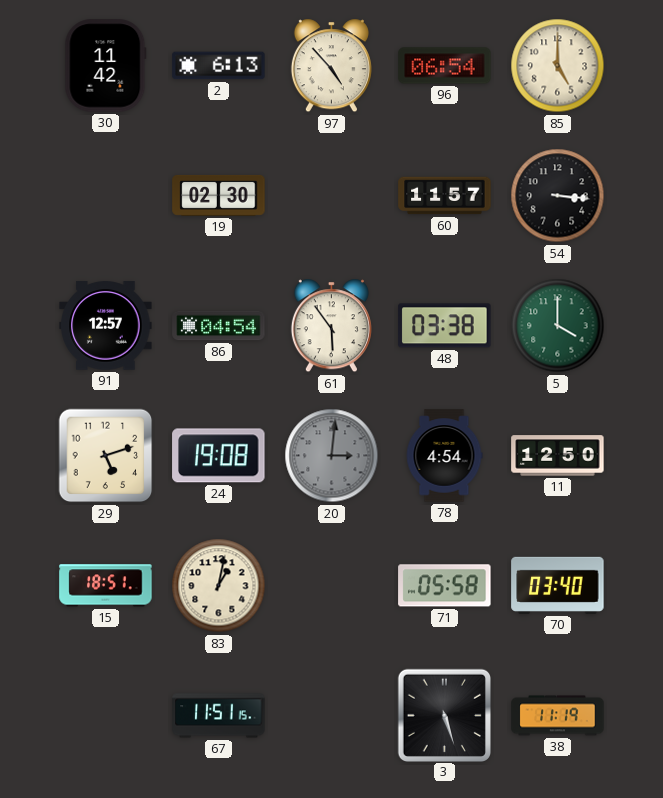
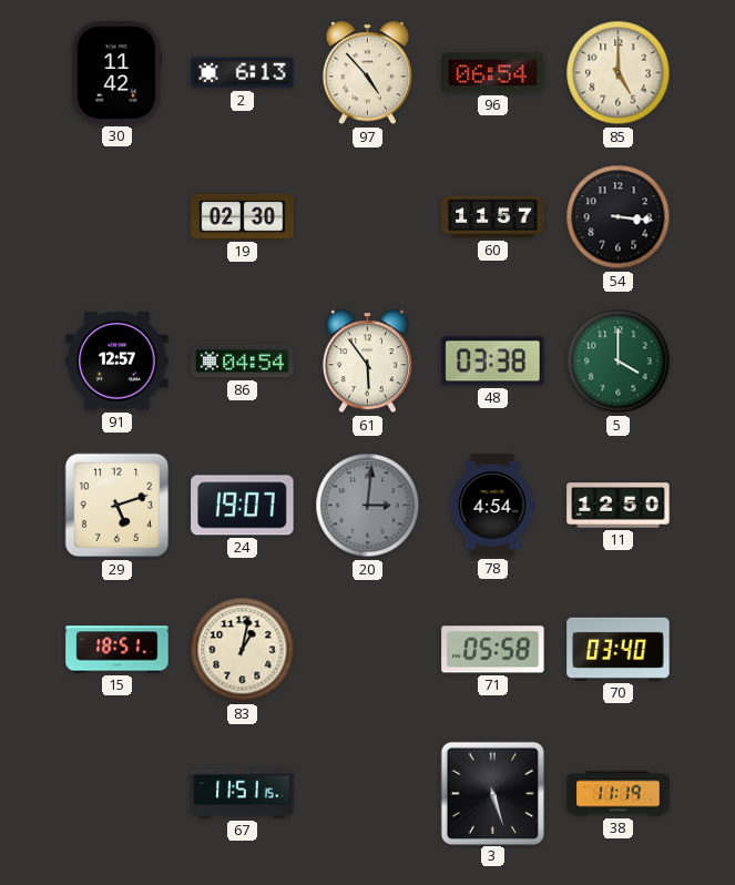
24: 19:08 -> 19:07
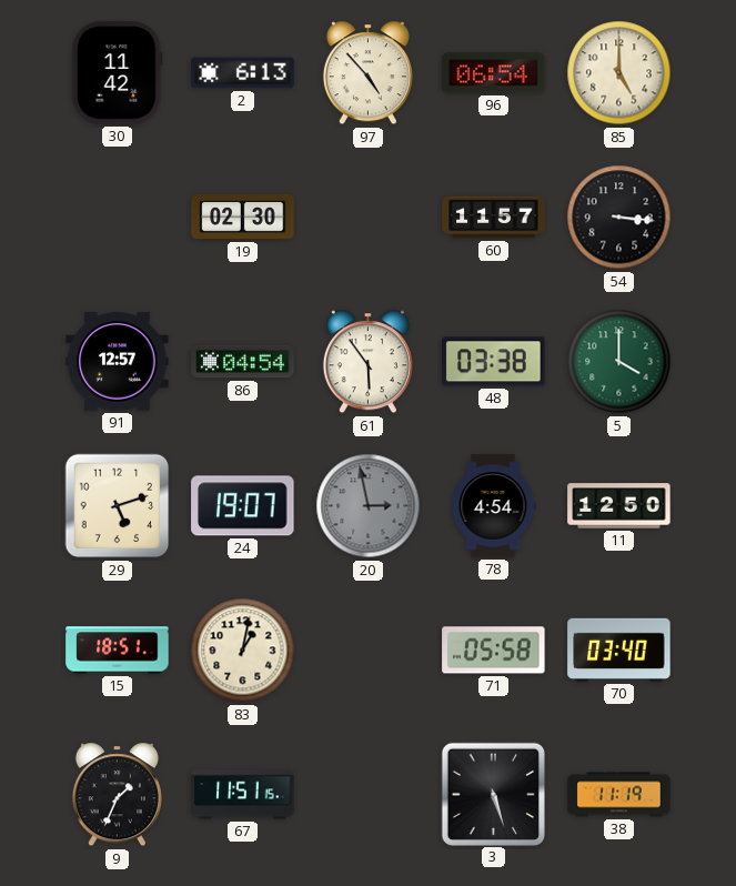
20: 3:01 -> 2:58
9: none -> 1:34
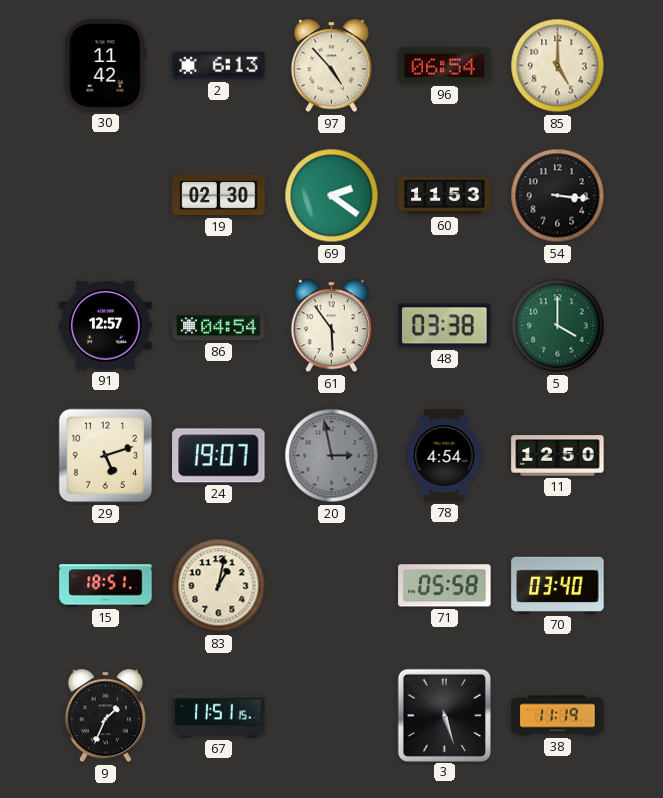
69: none -> 2:21
60: 11:57 -> 11:53
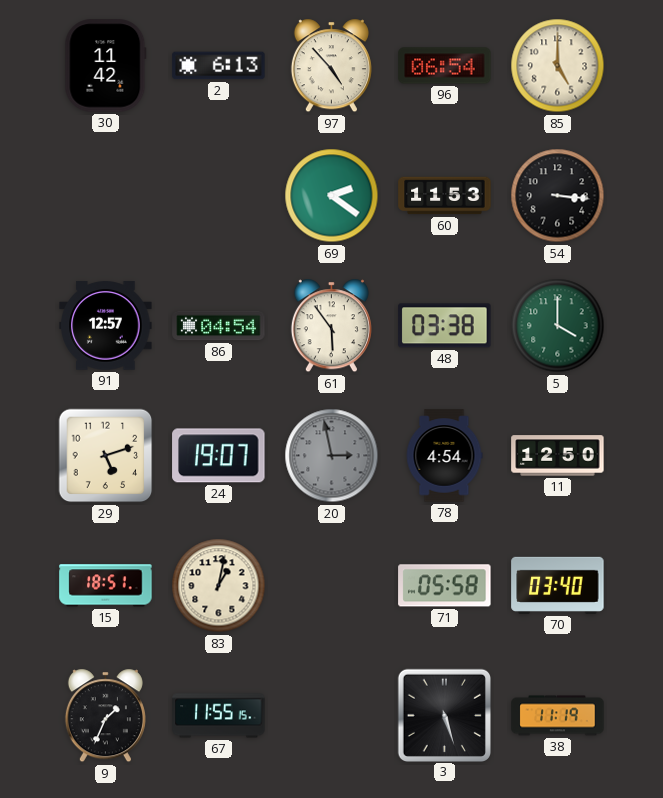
19: 02:30 -> none
67: 11:51 -> 11:55
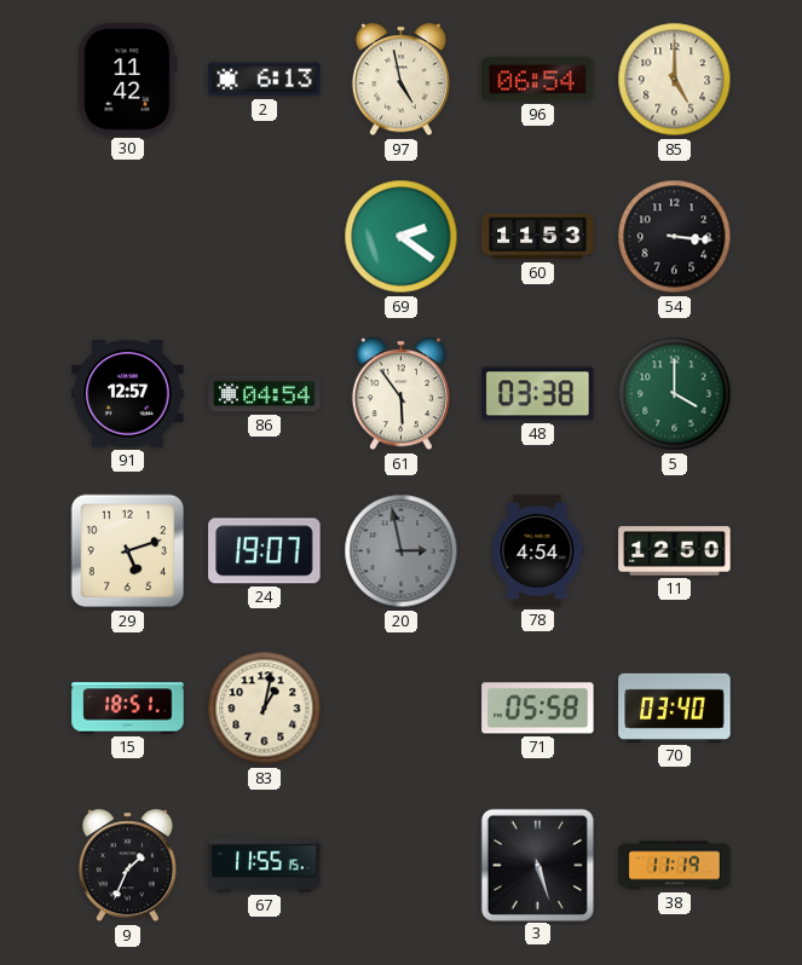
97: 4:53 -> 4:58
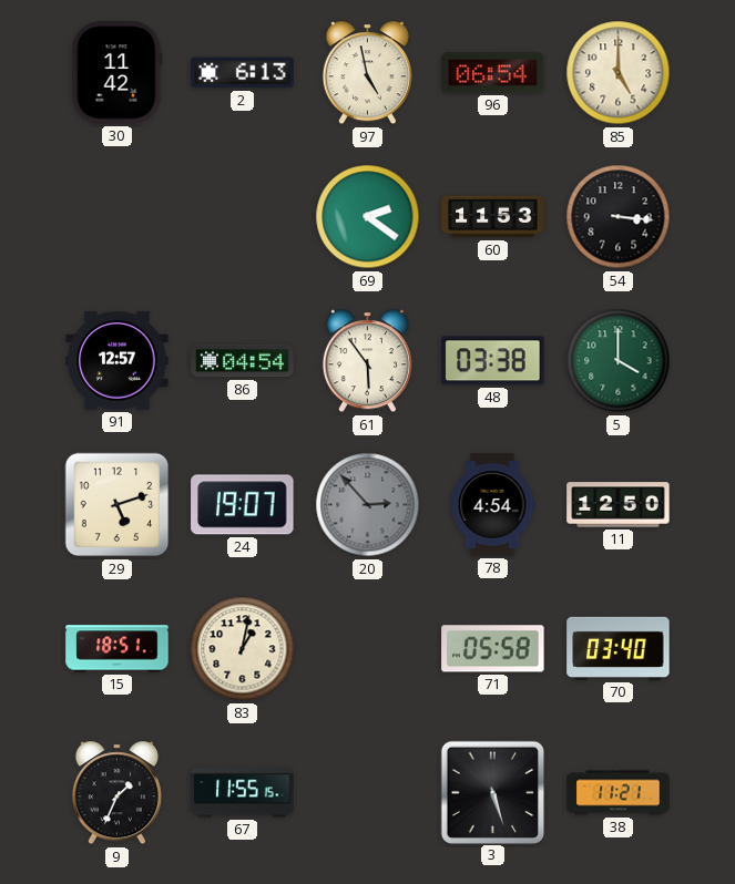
20: 2:58 -> 2:53
38: 11:19 -> 11:21
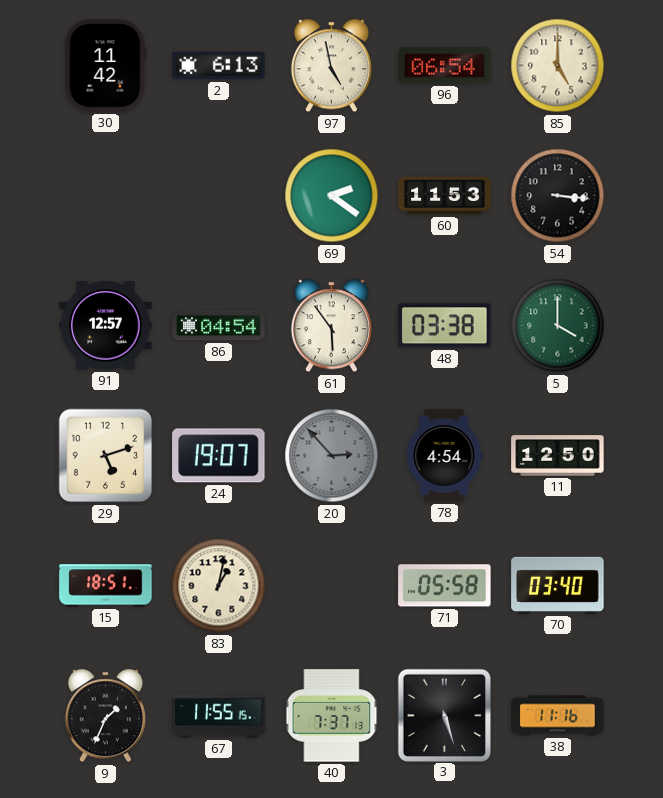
40: none -> 7:37
38: 11:21 -> 11:16
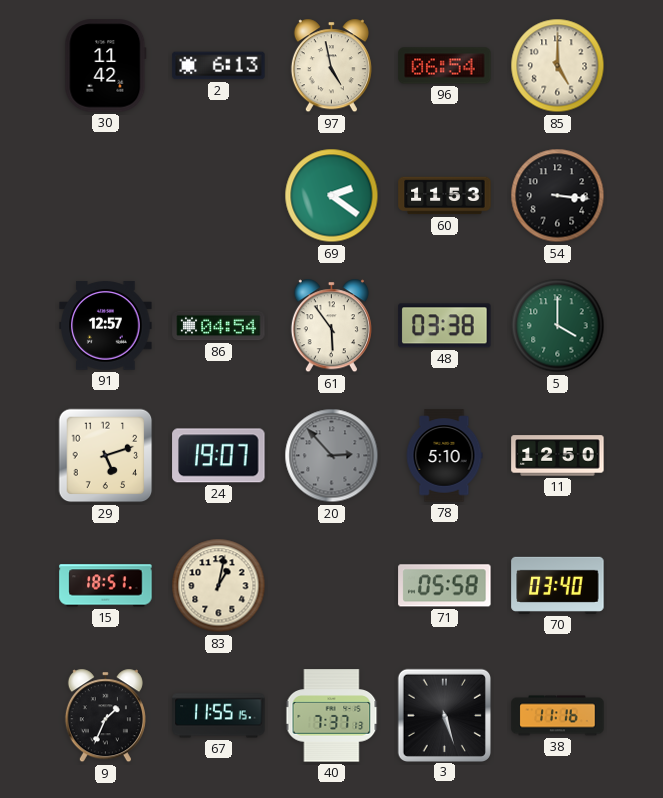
78: 4:54 -> 5:10
